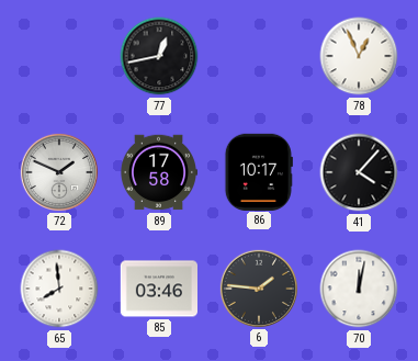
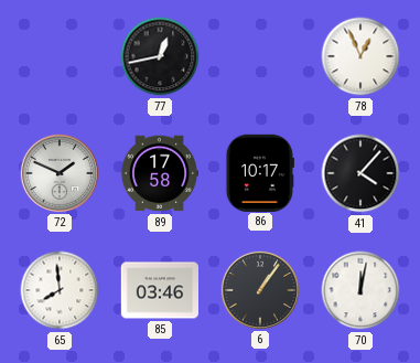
6: 1:46 -> 1:06
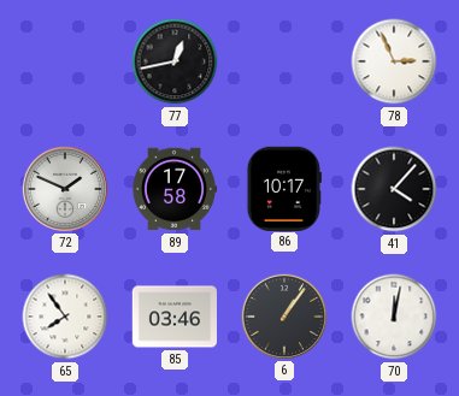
78: 12:56 -> 2:56
65: 7:59 -> 7:54
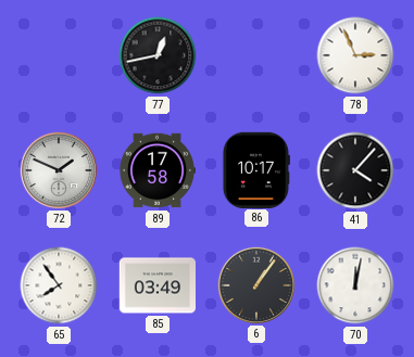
85: 03:46 -> 03:49
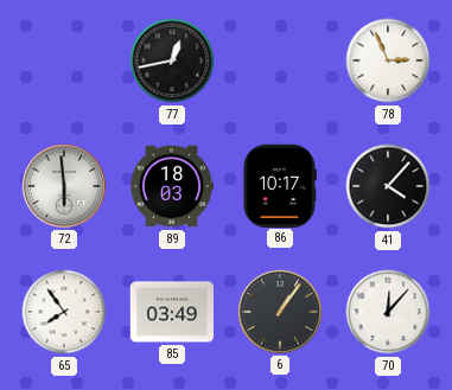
72: 1:49 -> 5:59
89: 17:58 -> 18:03
70: 12:02 -> 12:07
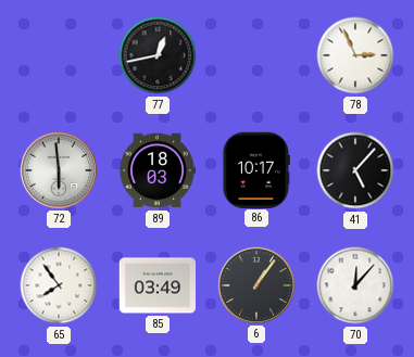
41: 4:07 -> 5:07
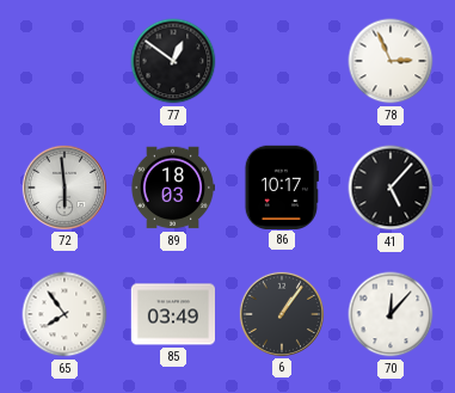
77: 12:43 -> 12:51
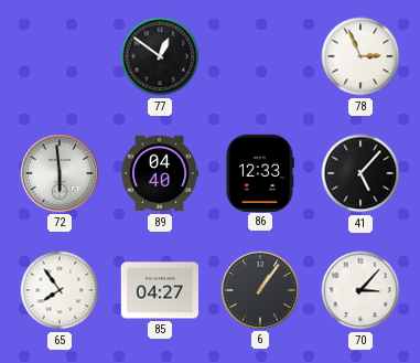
89: 18:03 -> 04:40
86: 10:17 -> 12:33
85: 03:49 -> 04:27
70: 12:07 -> 3:07
